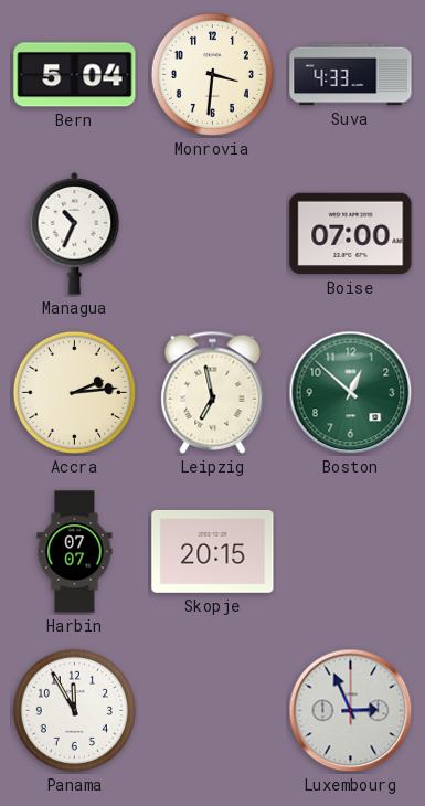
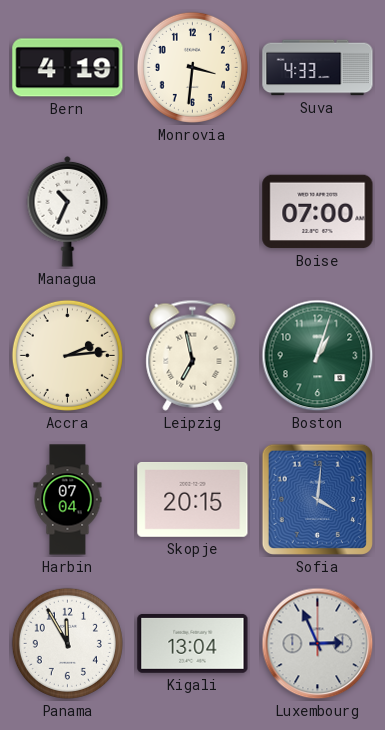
Bern: 5:04 -> 4:19
Boston: 12:52 -> 1:03
Harbin: 07:07 -> 07:04
Sofia: none -> 4:01
Kigali: none -> 13:04
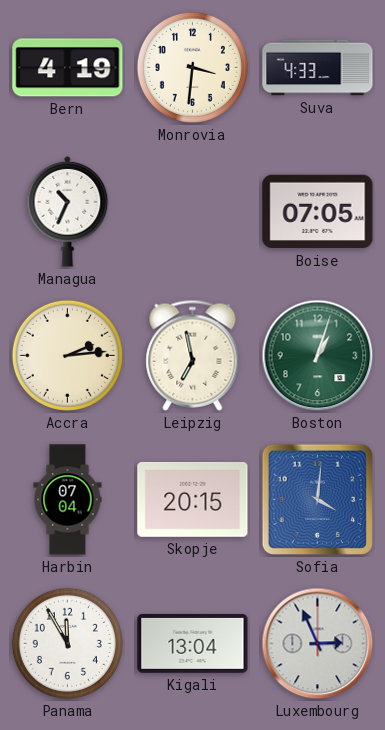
Boise: 07:00 -> 07:05
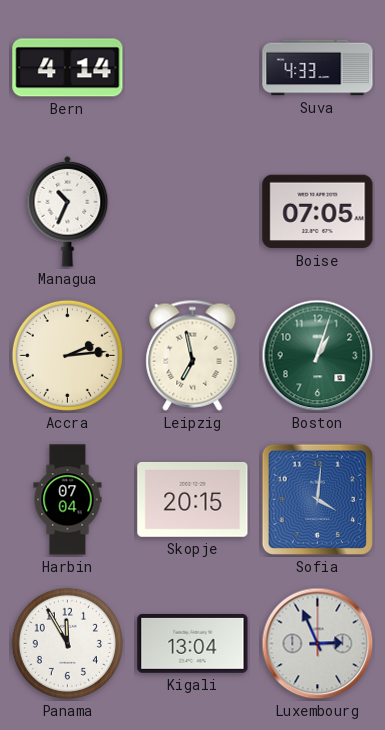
Bern: 4:19 -> 4:14
Monrovia: 3:31 -> none
